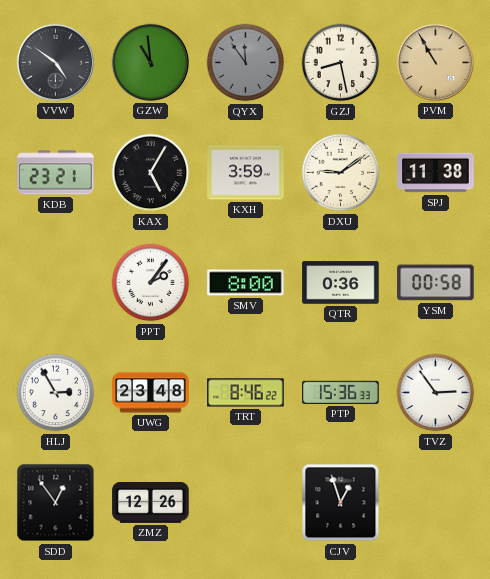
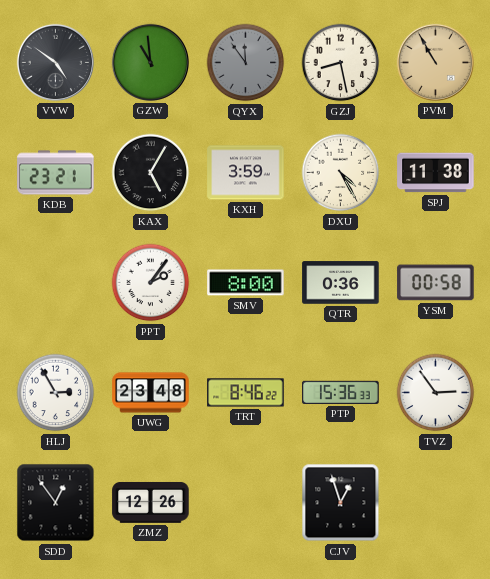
DXU: 9:09 -> 4:25
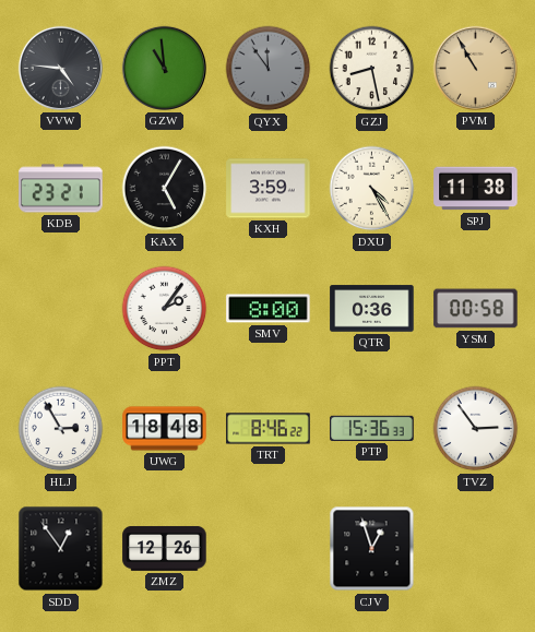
VVW: 4:51 -> 4:46
UWG: 23:48 -> 18:48
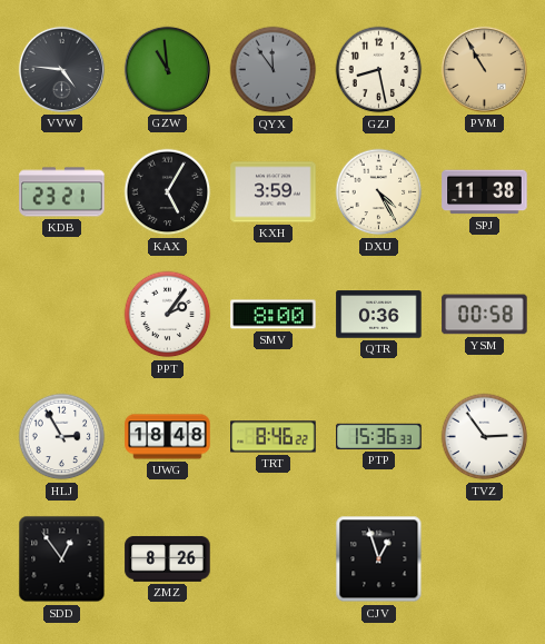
ZMZ: 12:26 -> 8:26
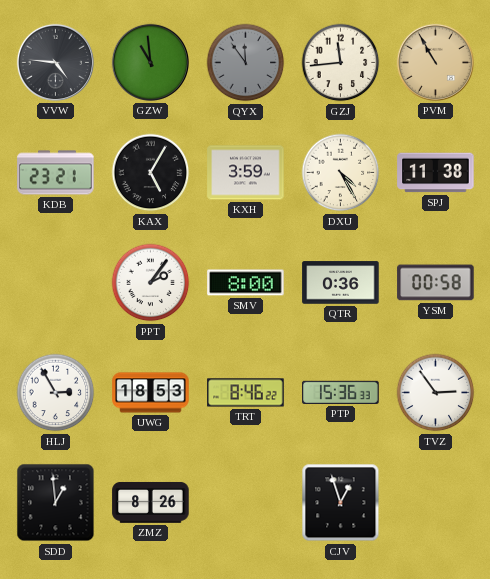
GZJ: 8:28 -> 11:44
UWG: 18:48 -> 18:53
SDD: 12:54 -> 12:59
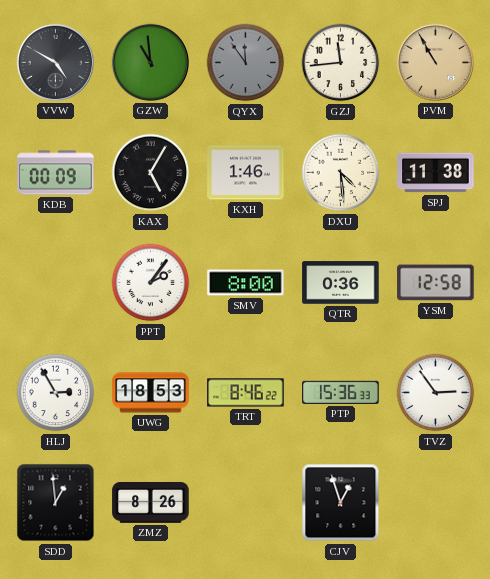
VVW: 4:46 -> 4:50
KDB: 23:21 -> 00:09
KXH: 3:59 -> 1:46
DXU: 4:25 -> 4:29
YSM: 00:58 -> 12:58
